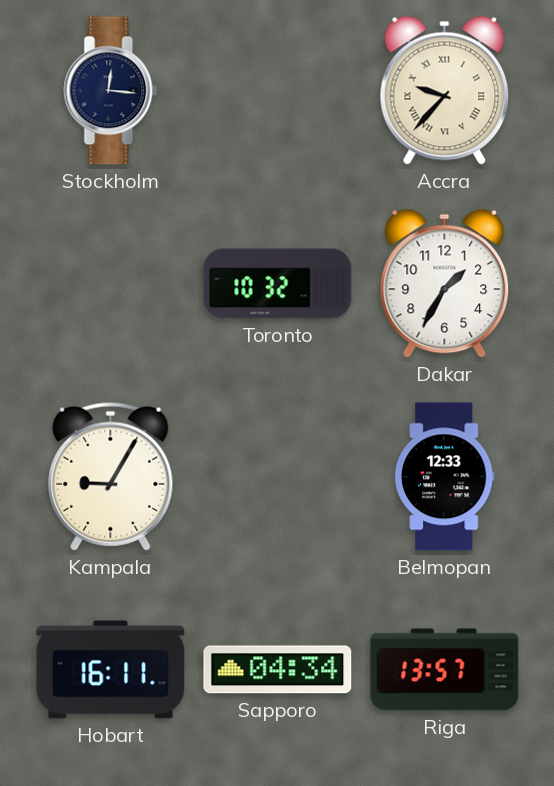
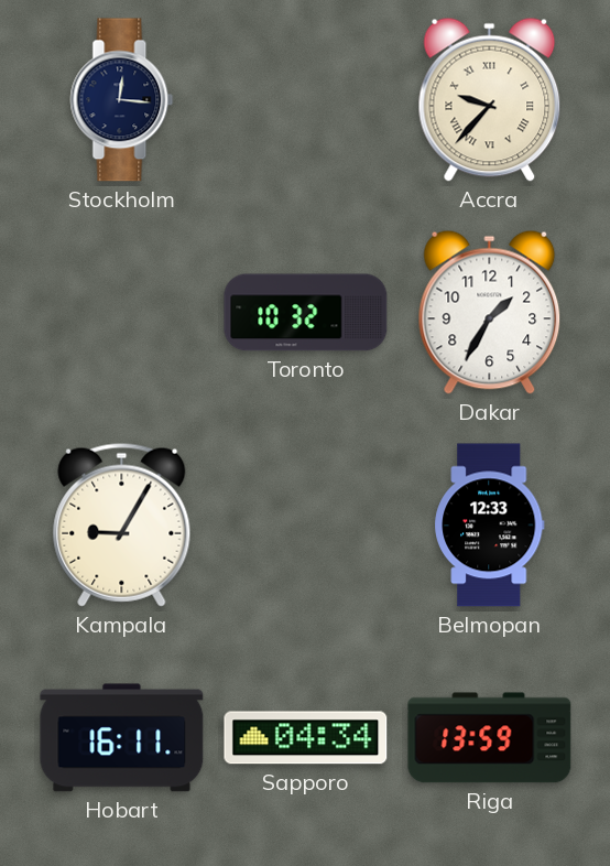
Riga: 13:57 -> 13:59
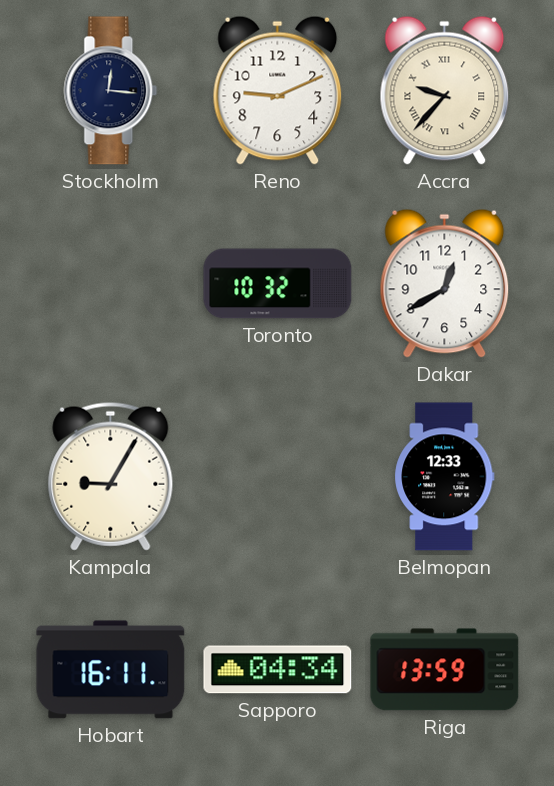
Reno: none -> 9:11
Dakar: 1:35 -> 12:40
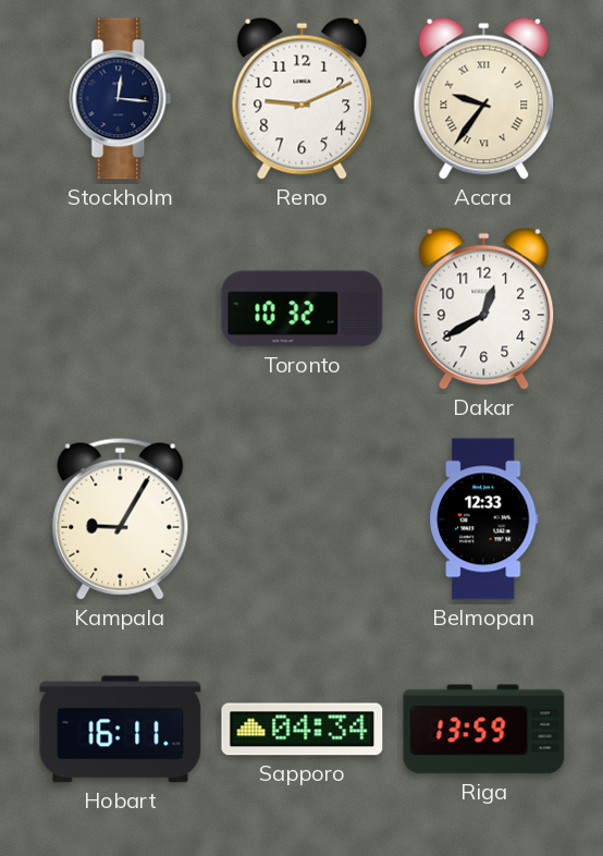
Accra: 9:37 -> 9:36
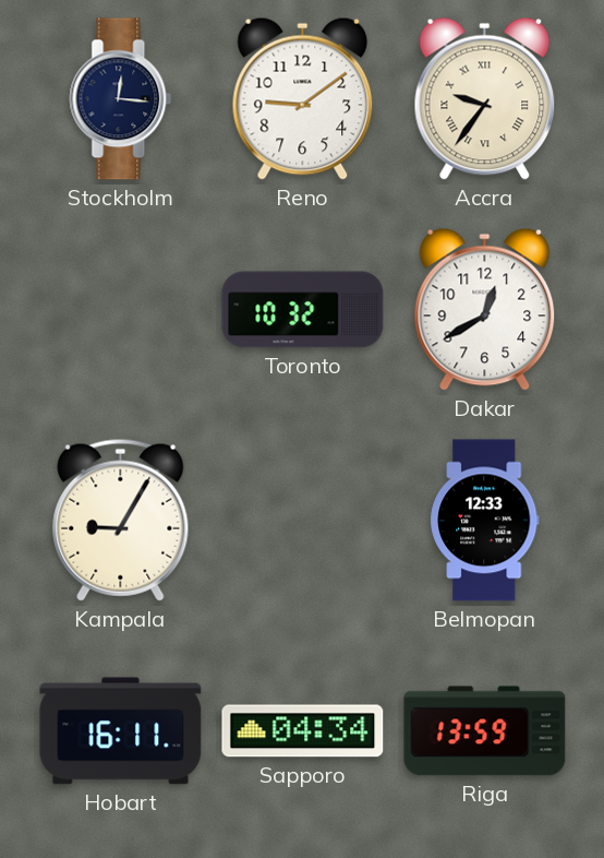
Reno: 9:11 -> 9:09
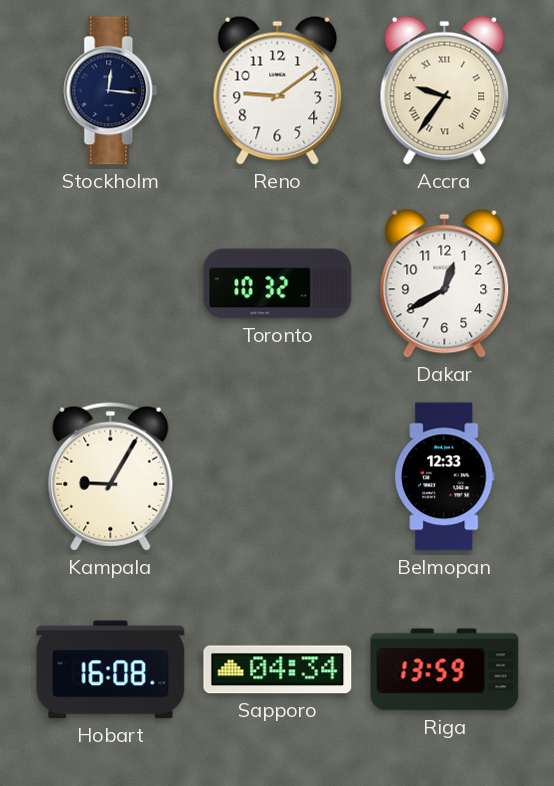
Hobart: 16:11 -> 16:08
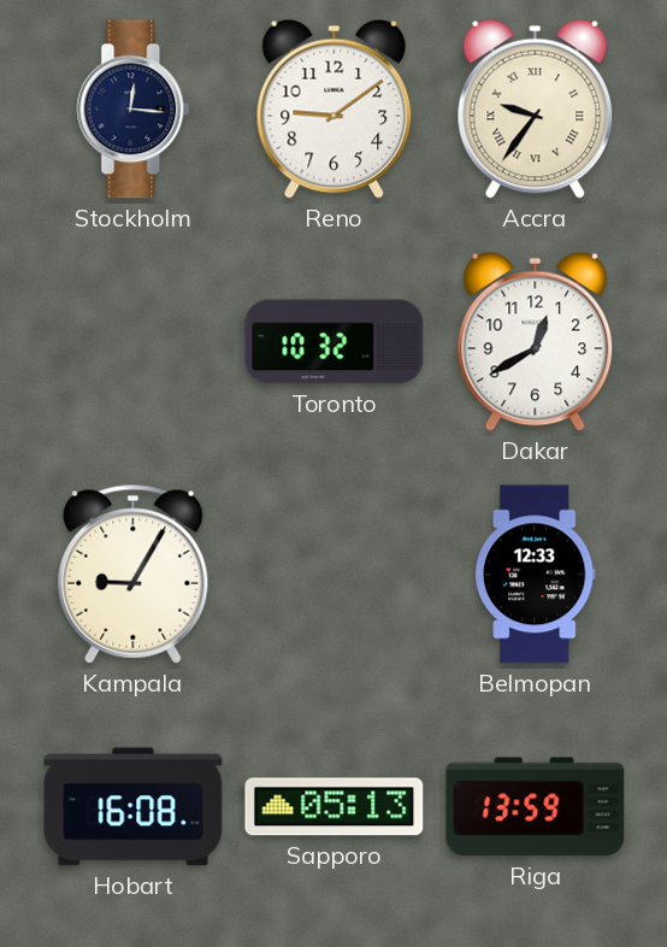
Sapporo: 04:34 -> 05:13
